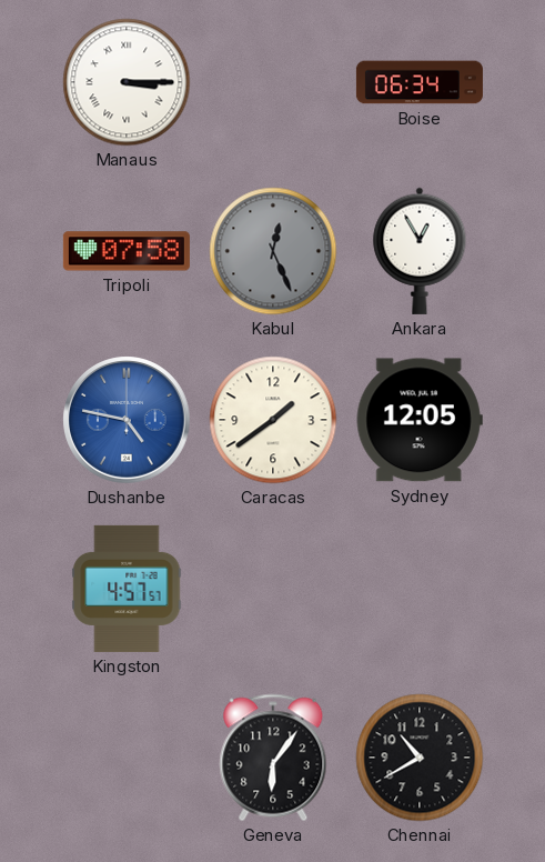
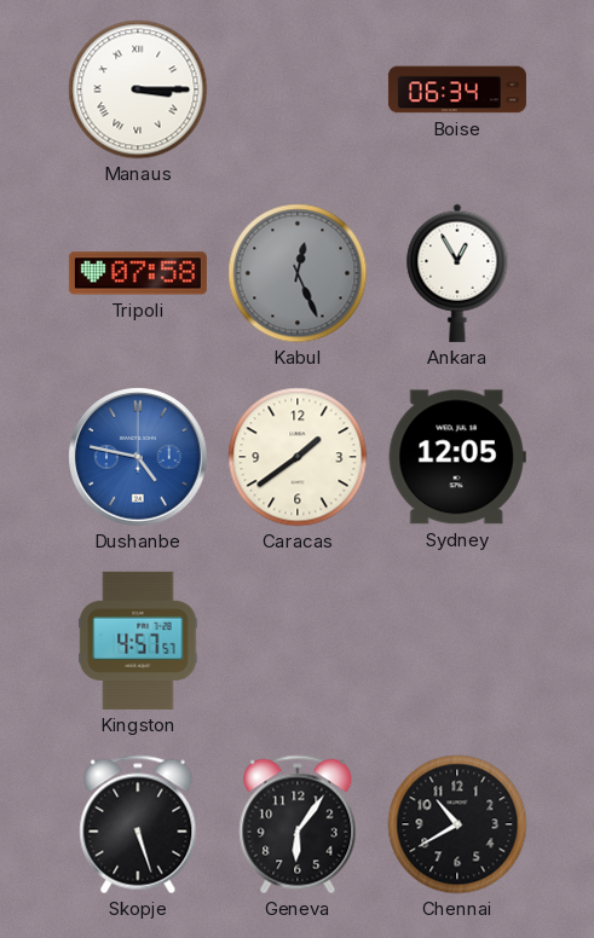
Skopje: none -> 5:27
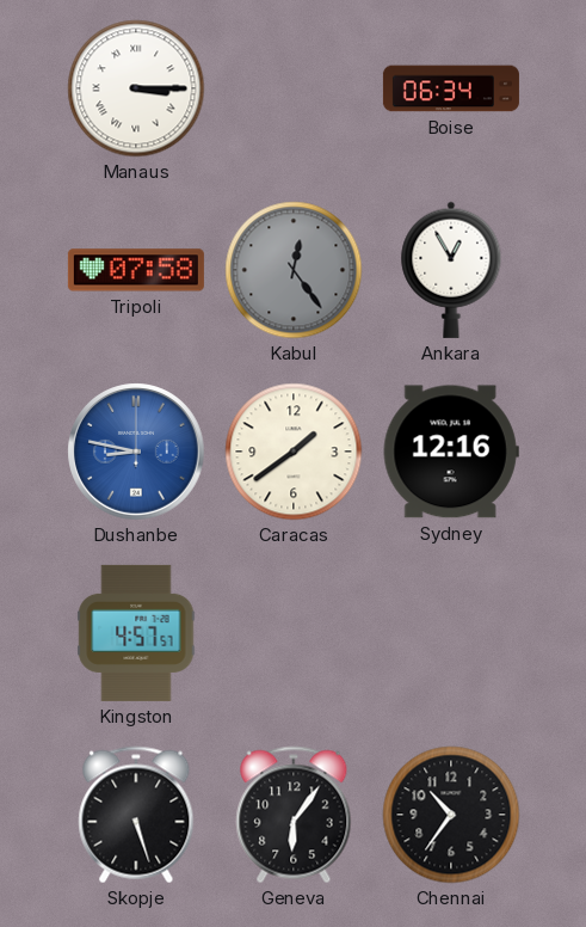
Kabul: 12:26 -> 12:24
Dushanbe: 4:47 -> 8:47
Sydney: 12:05 -> 12:16
Chennai: 10:40 -> 10:36
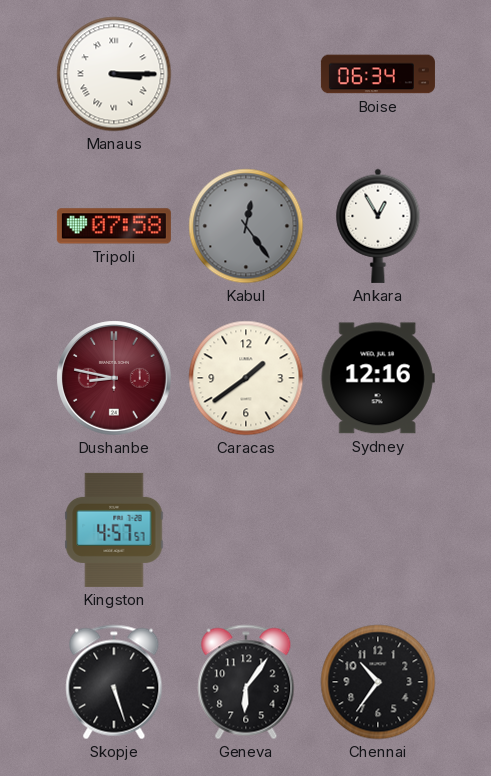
Dushanbe dial: blue -> burgundy
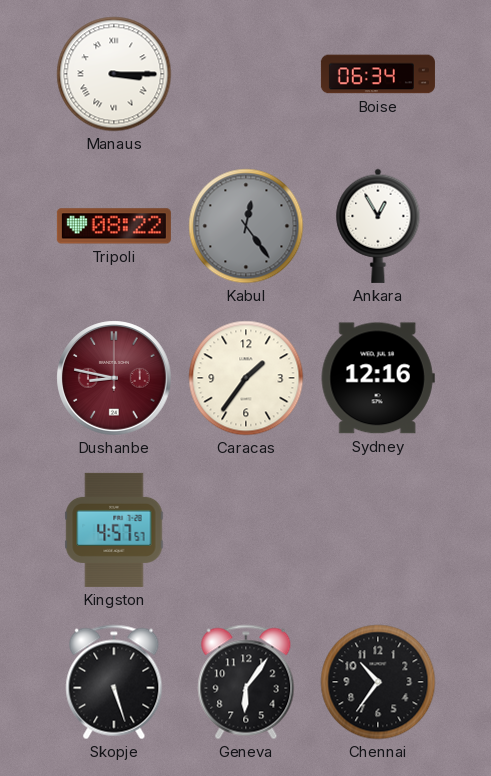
Tripoli: 07:58 -> 08:22
Caracas: 1:39 -> 1:36
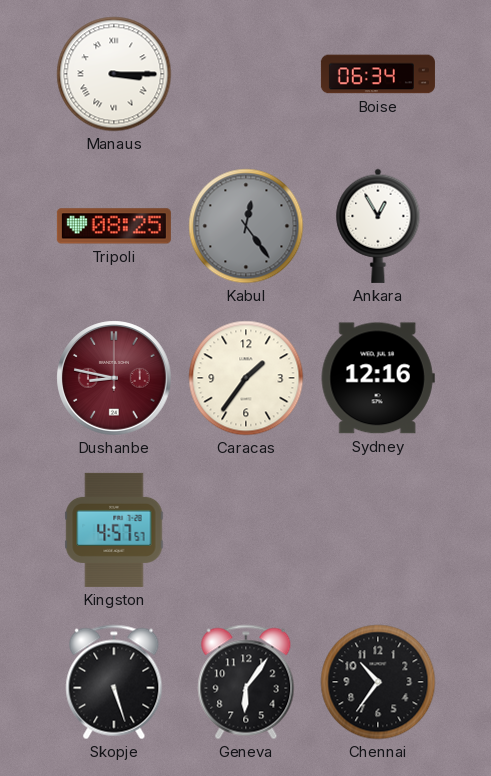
Tripoli: 08:22 -> 08:25
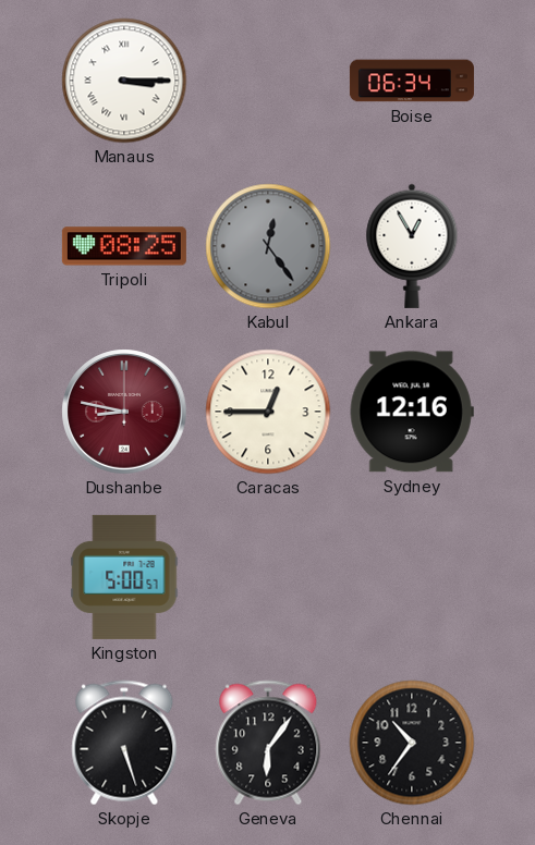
Caracas: 1:36 -> 12:45
Kingston: 4:57 -> 5:00
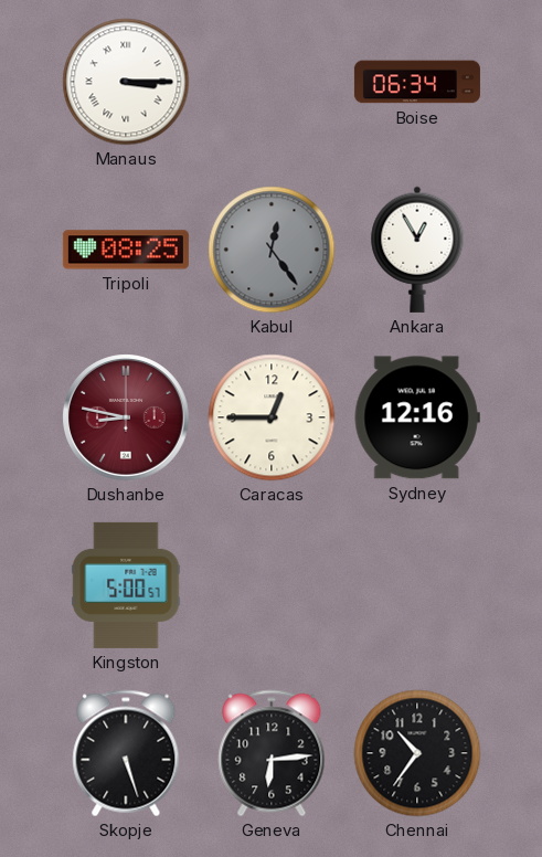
Geneva: 6:06 -> 6:14
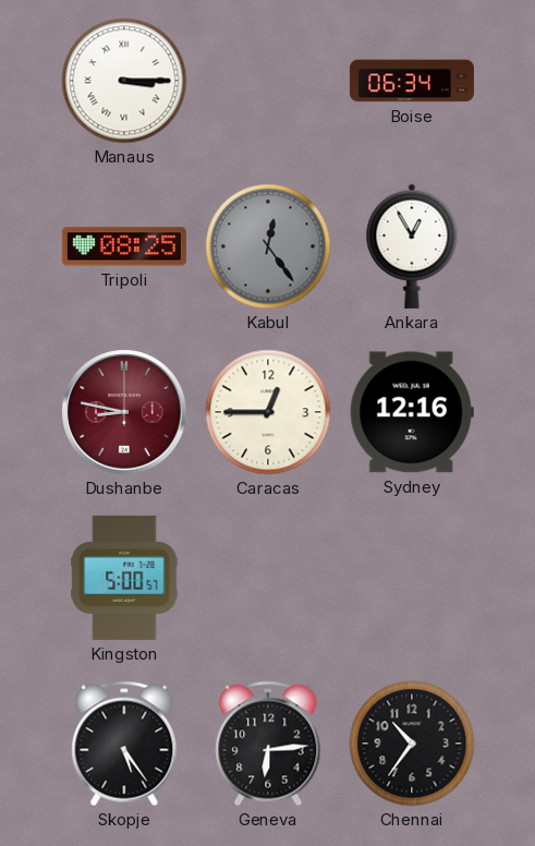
Skopje: 5:27 -> 5:24
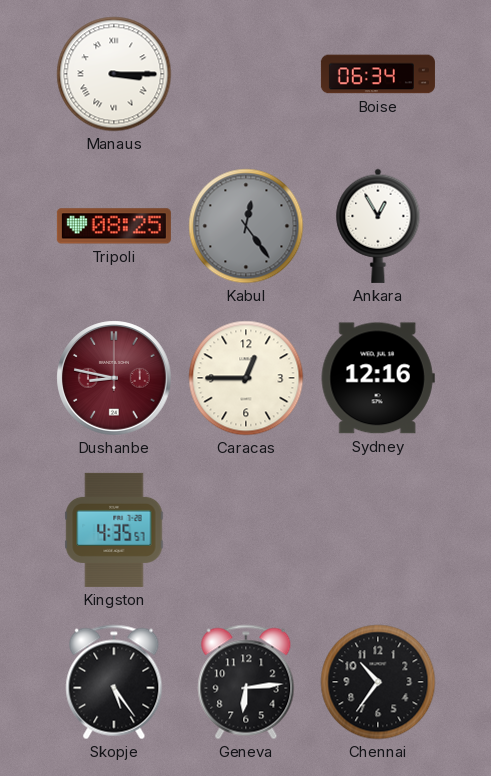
Kingston: 5:00 -> 4:35
